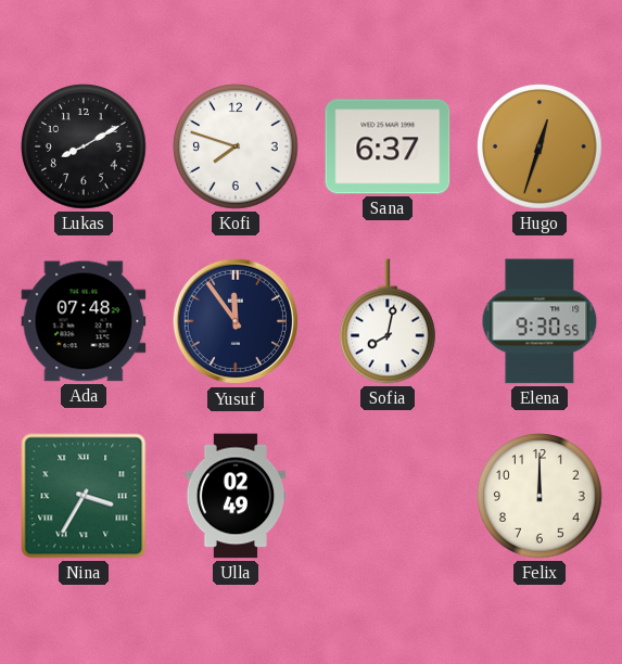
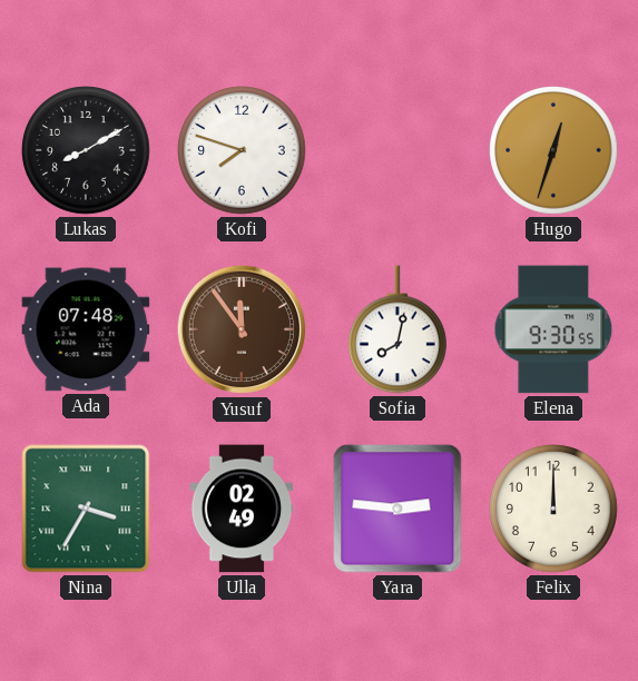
Sana: 6:37 -> none
Yusuf dial: navy -> brown
Yara: none -> 2:46
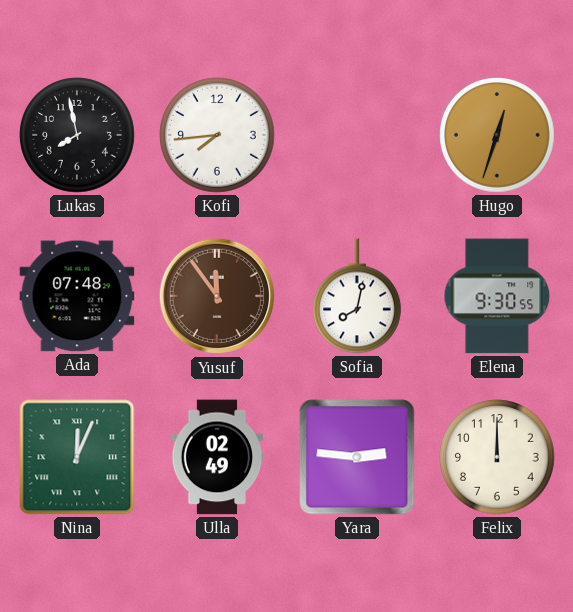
Lukas: 8:10 -> 7:58
Kofi: 7:48 -> 7:44
Nina: 3:35 -> 12:04
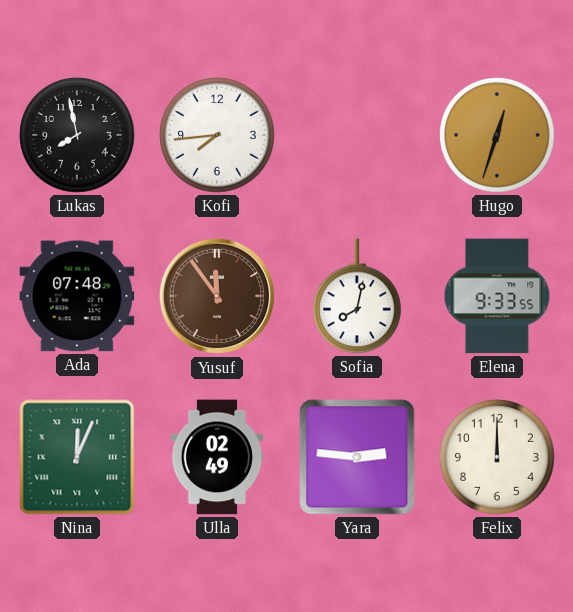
Elena: 9:30 -> 9:33
